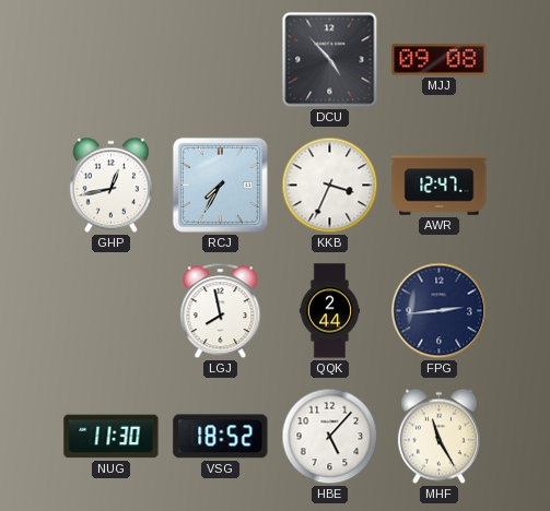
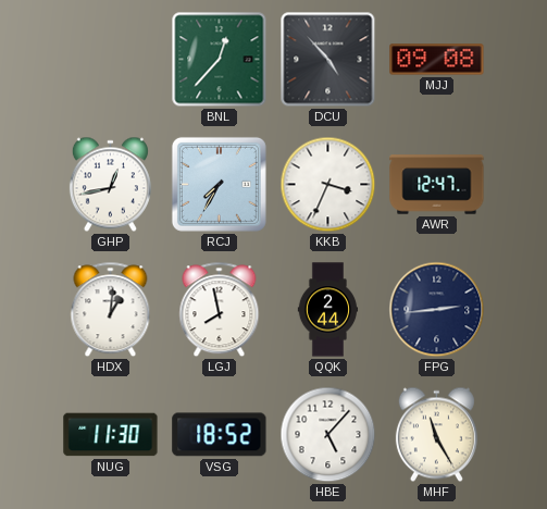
BNL: none -> 12:37
HDX: none -> 1:01
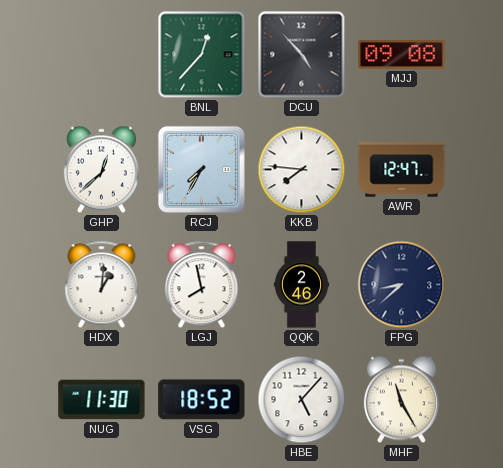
GHP: 12:43 -> 12:38
KKB: 3:34 -> 7:46
QQK: 2:44 -> 2:46
FPG: 2:44 -> 8:38
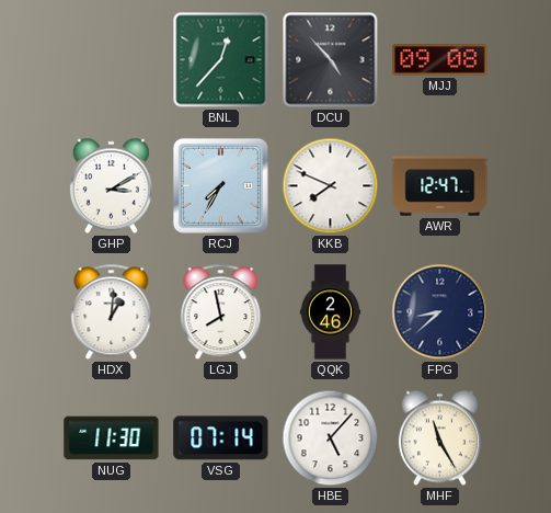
GHP: 12:38 -> 3:10
KKB: 7:46 -> 7:49
VSG: 18:52 -> 07:14
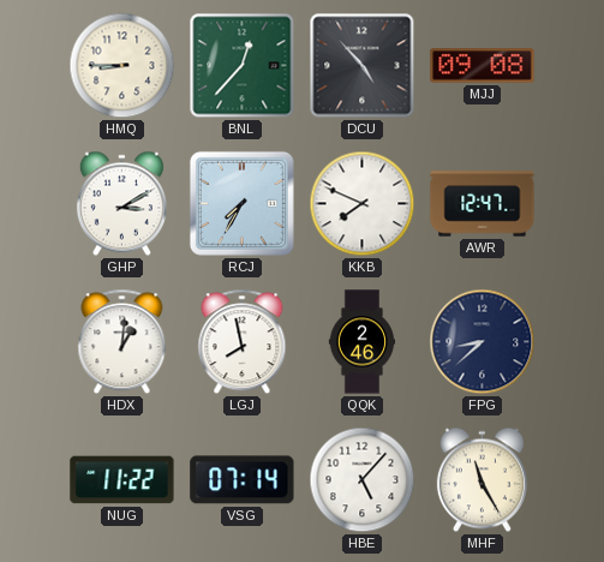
HMQ: none -> 8:45
NUG: 11:30 -> 11:22
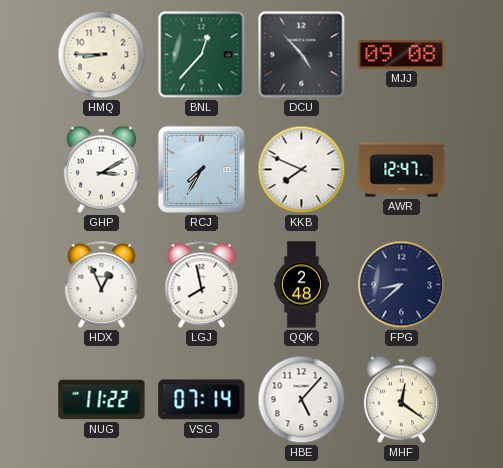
HDX: 1:01 -> 12:56
QQK: 2:46 -> 2:48
MHF: 11:25 -> 12:21
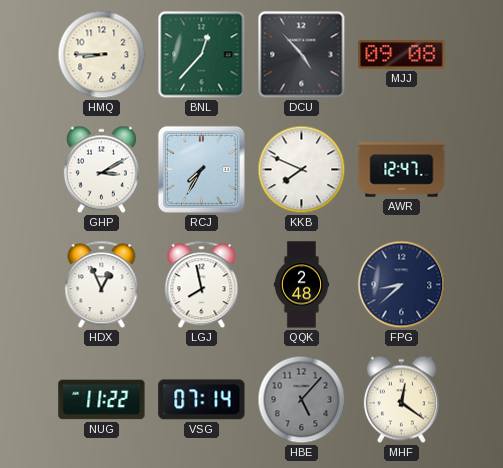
HBE dial: white -> grey
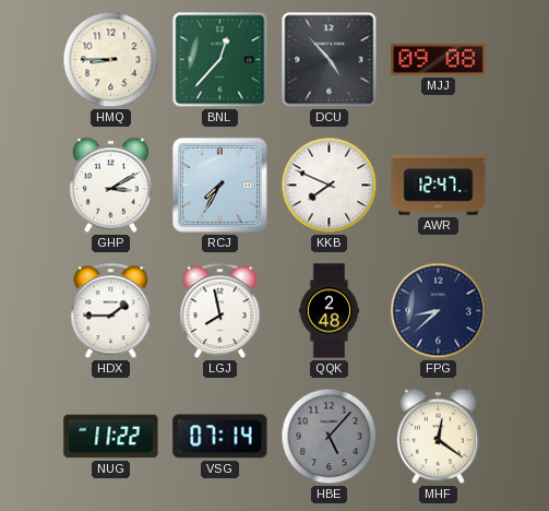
HDX: 12:56 -> 1:45
